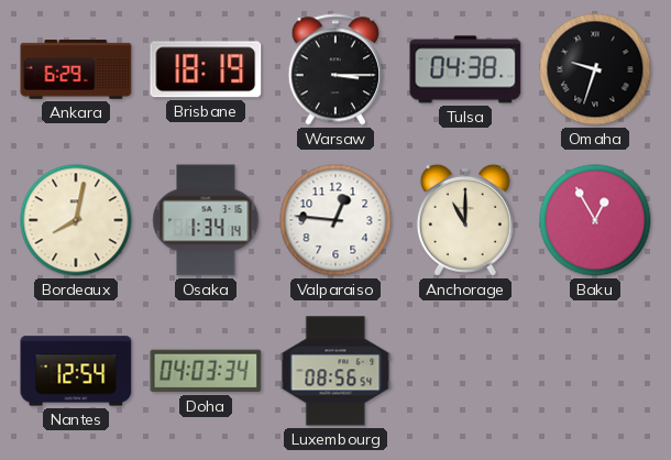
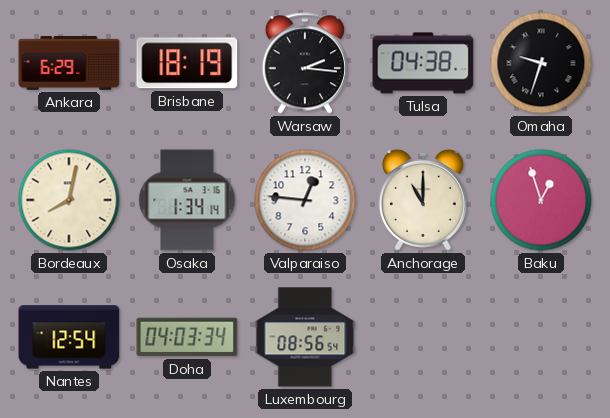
Warsaw: 3:15 -> 2:16
Baku: 12:55 -> 12:57
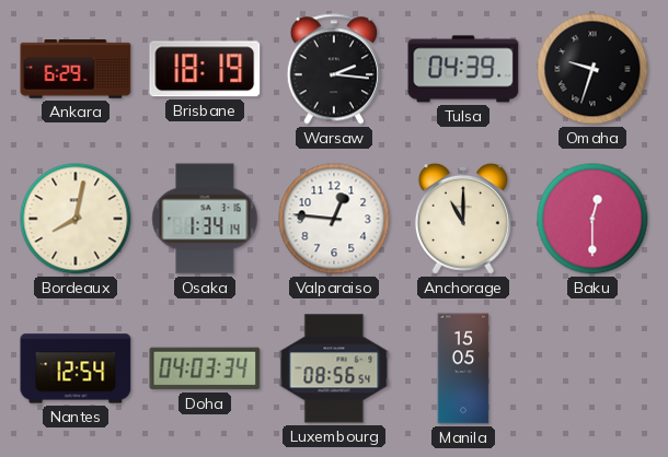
Tulsa: 04:38 -> 04:39
Baku: 12:57 -> 12:30
Manila: none -> 15:05
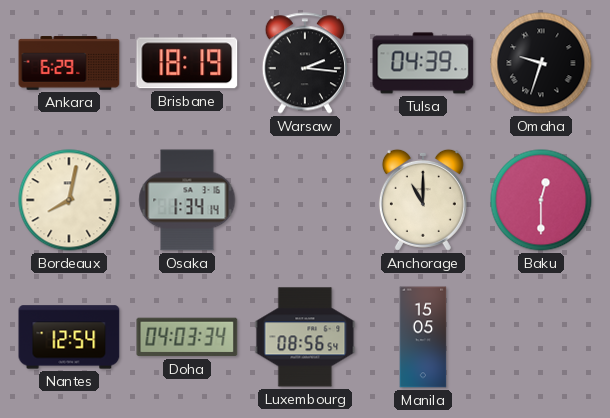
Valparaiso: 12:46 -> none
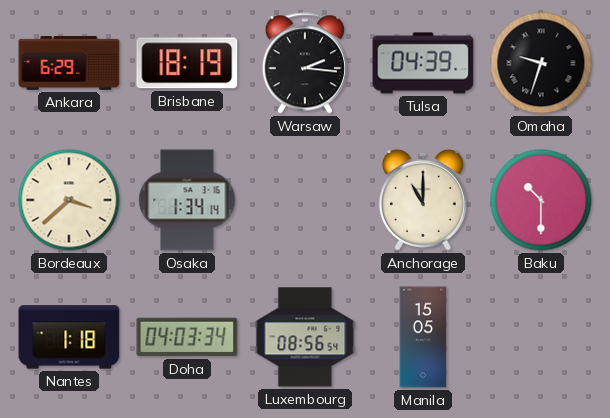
Bordeaux: 8:02 -> 3:38
Baku: 12:30 -> 10:30
Nantes: 12:54 -> 1:18
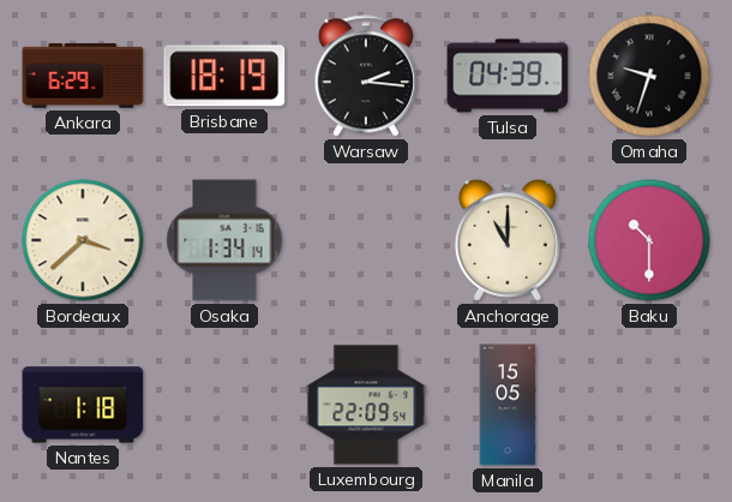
Doha: 04:03 -> none
Luxembourg: 08:56 -> 22:09
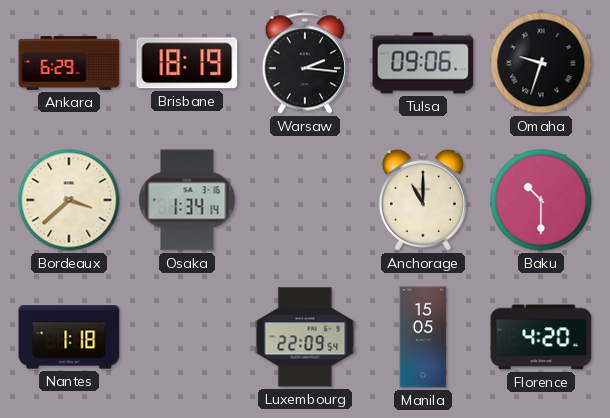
Tulsa: 04:39 -> 09:06
Florence: none -> 4:20
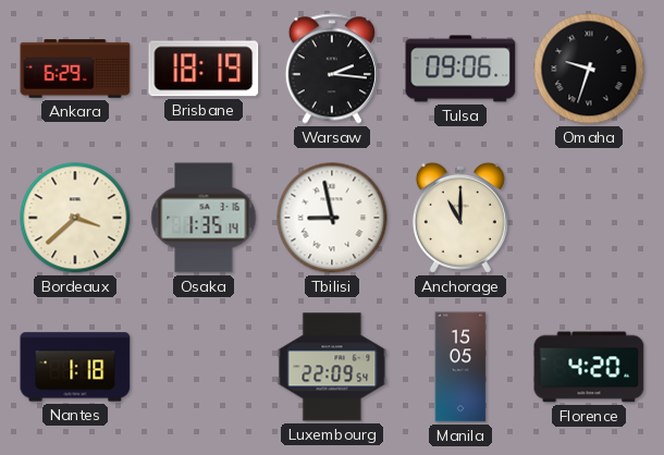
Osaka: 1:34 -> 1:35
Tbilisi: none -> 8:58
Baku: 10:30 -> none
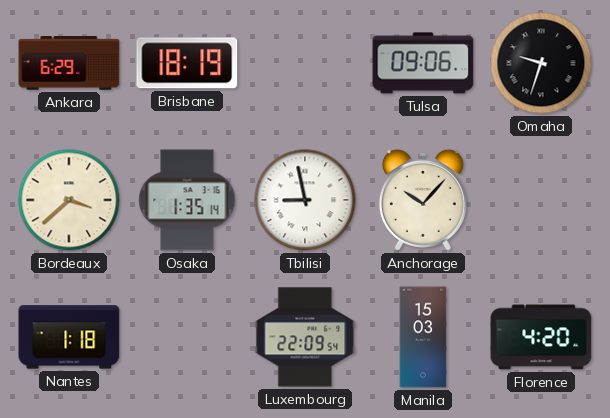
Warsaw: 2:16 -> none
Anchorage: 11:00 -> 10:07
Manila: 15:05 -> 15:03
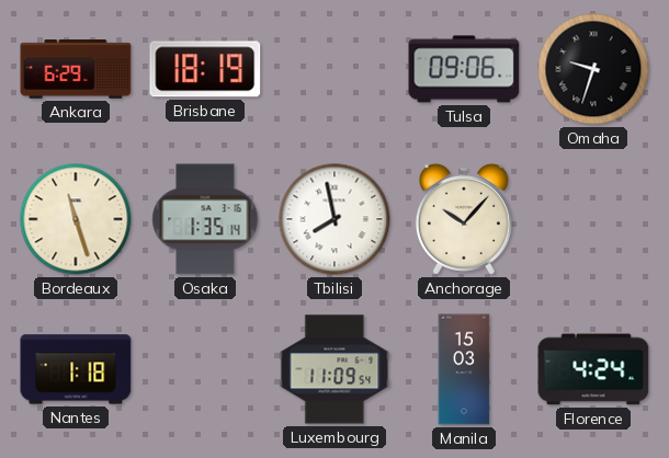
Bordeaux: 3:38 -> 11:27
Tbilisi: 8:58 -> 7:58
Luxembourg: 22:09 -> 11:09
Florence: 4:20 -> 4:24
